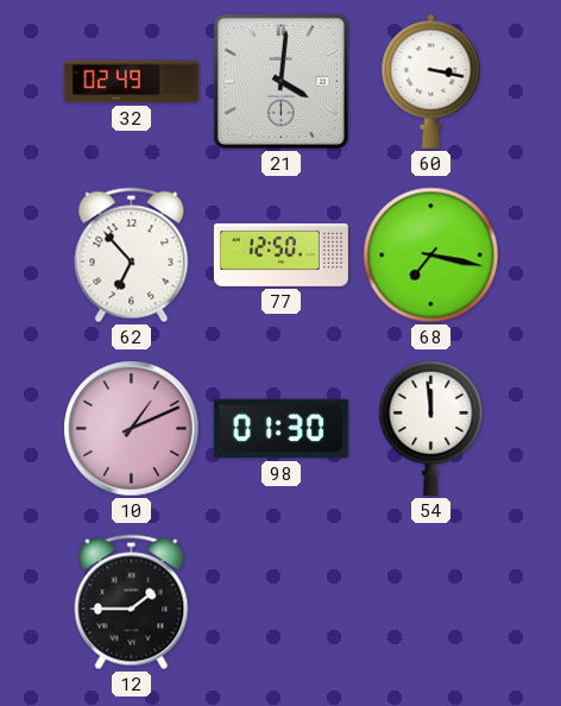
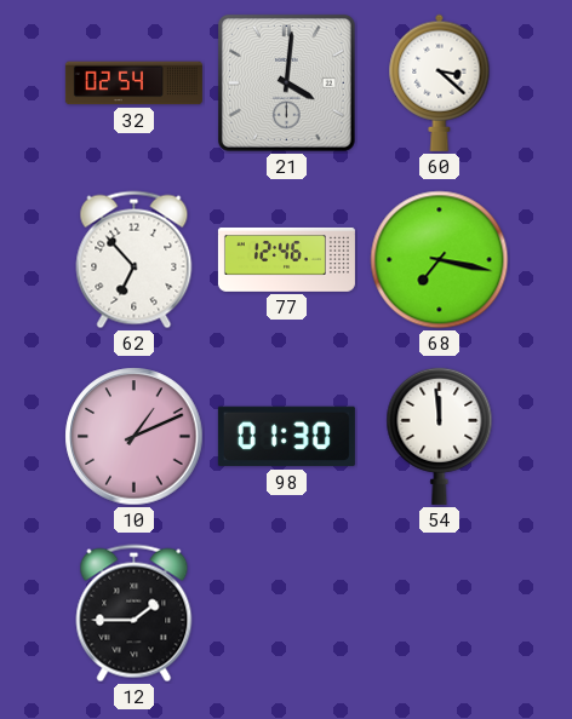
32: 02:49 -> 02:54
60: 3:17 -> 3:22
77: 12:50 -> 12:46
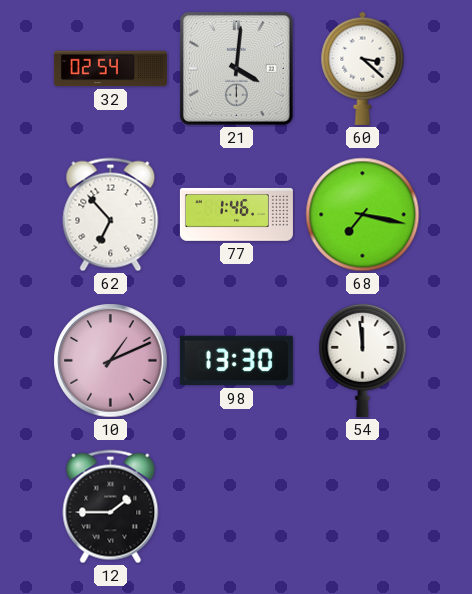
77: 12:46 -> 1:46
98: 01:30 -> 13:30
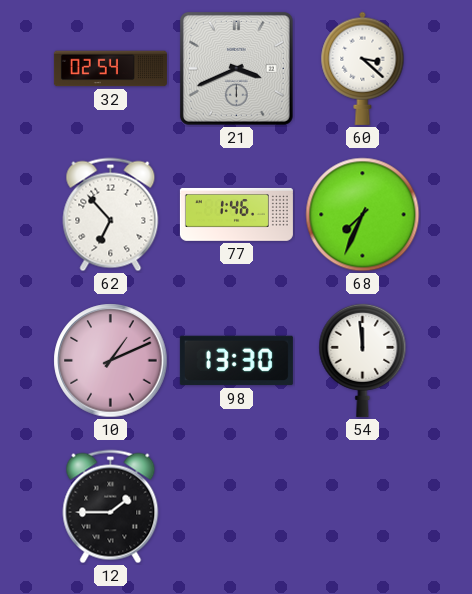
21: 4:01 -> 3:41
68: 7:17 -> 7:34
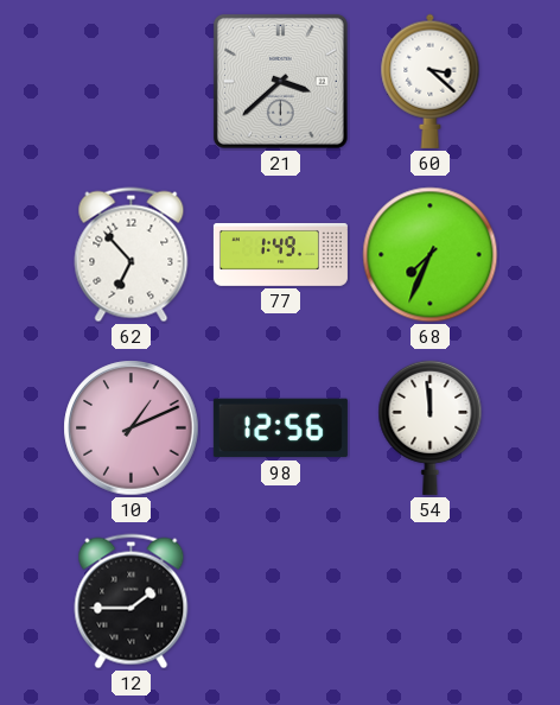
32: 02:54 -> none
21: 3:41 -> 3:38
77: 1:46 -> 1:49
98: 13:30 -> 12:56
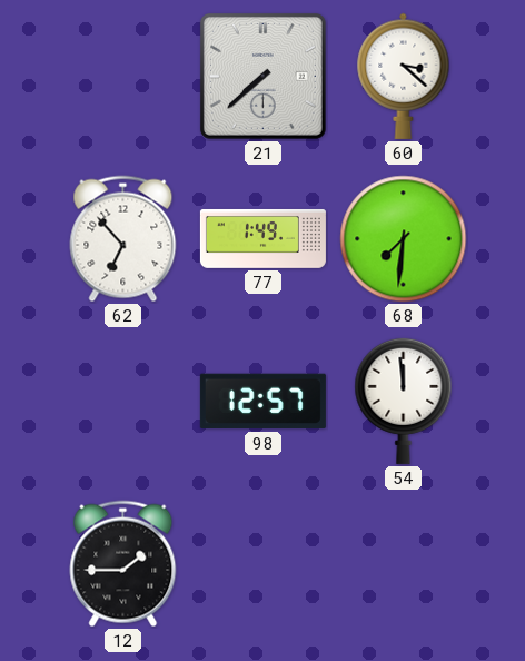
21: 3:38 -> 7:38
68: 7:34 -> 7:31
10: 1:11 -> none
98: 12:56 -> 12:57
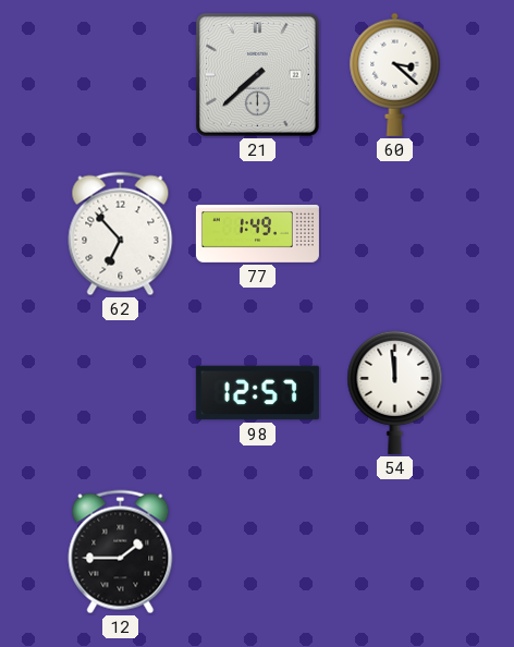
68: 7:31 -> none
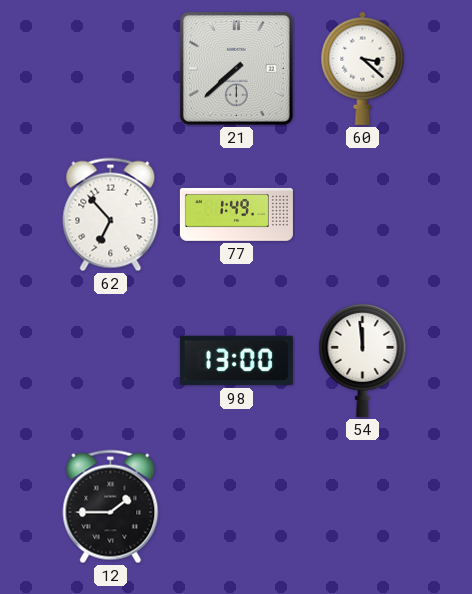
98: 12:57 -> 13:00
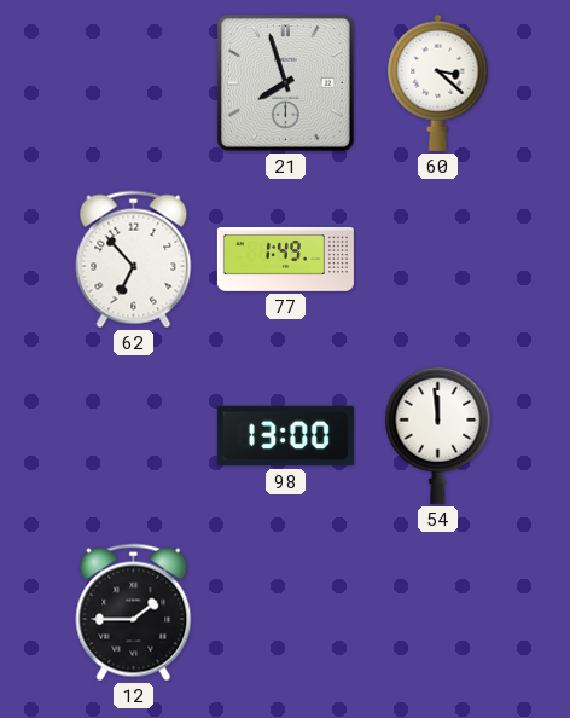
21: 7:38 -> 7:57
